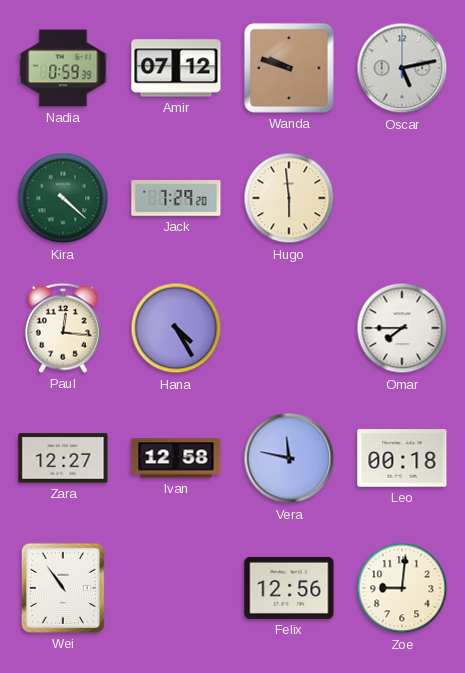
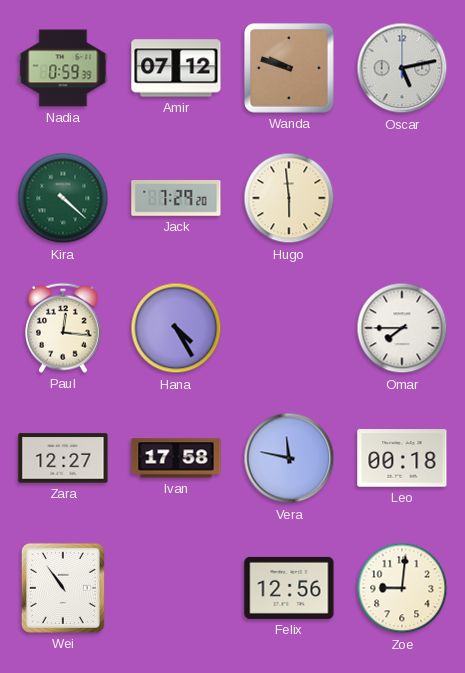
Ivan: 12:58 -> 17:58
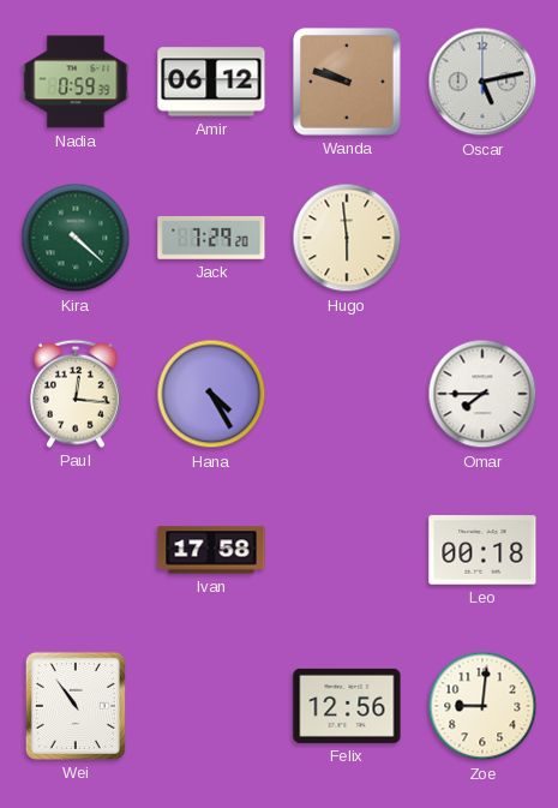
Amir: 07:12 -> 06:12
Zara: 12:27 -> none
Vera: 11:47 -> none
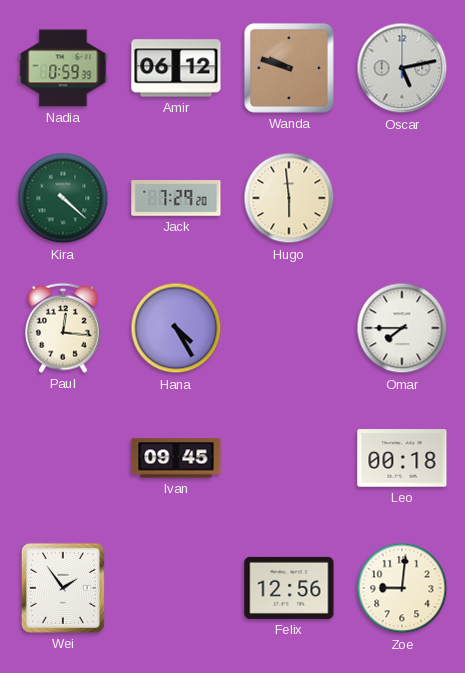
Ivan: 17:58 -> 09:45
Wei: 10:54 -> 1:54
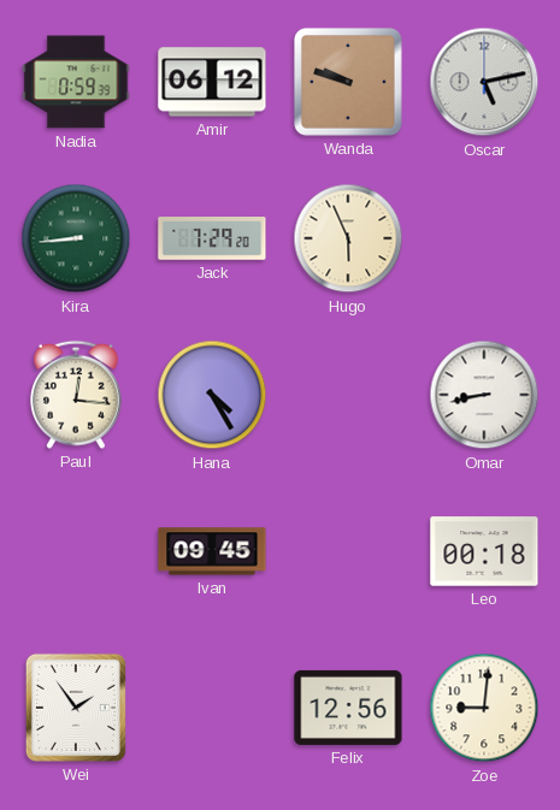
Kira: 4:22 -> 8:44
Hugo: 5:59 -> 5:56
Omar: 7:45 -> 8:43
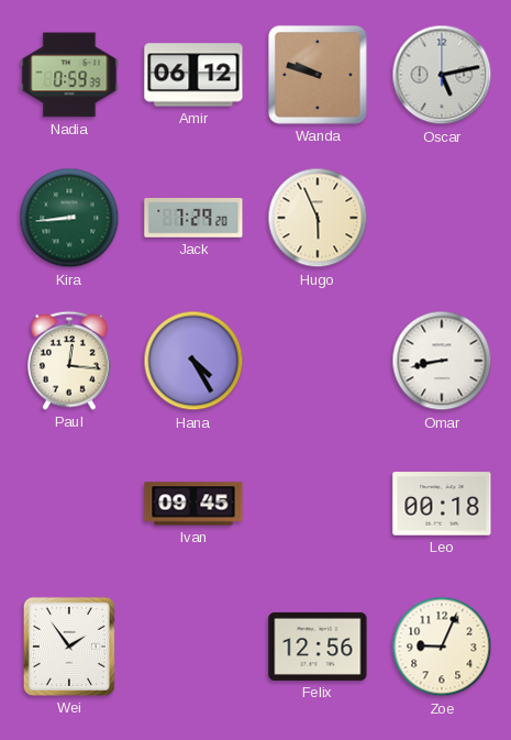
Zoe: 9:01 -> 9:04
